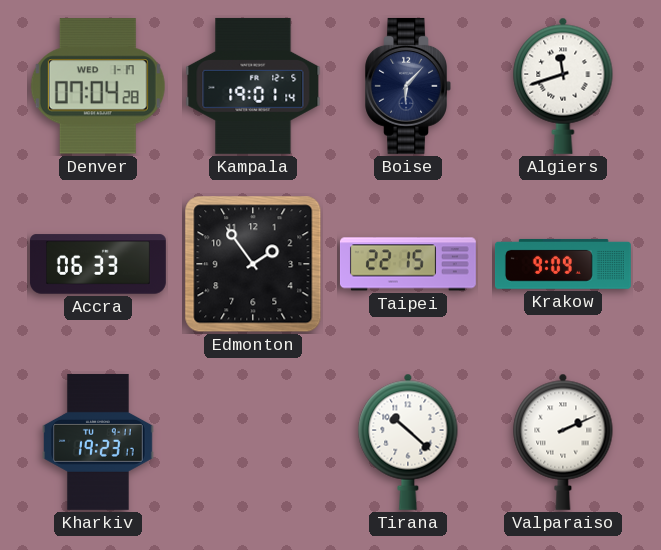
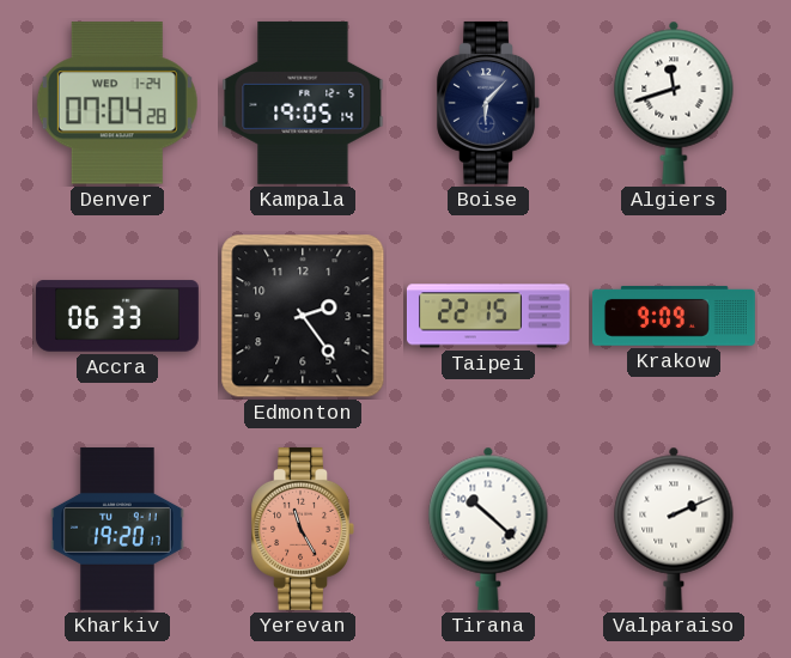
Denver date: WED 1-17 -> WED 1-24
Kampala: 19:01 -> 19:05
Edmonton: 1:54 -> 2:24
Kharkiv: 19:23 -> 19:20
Yerevan: none -> 11:25
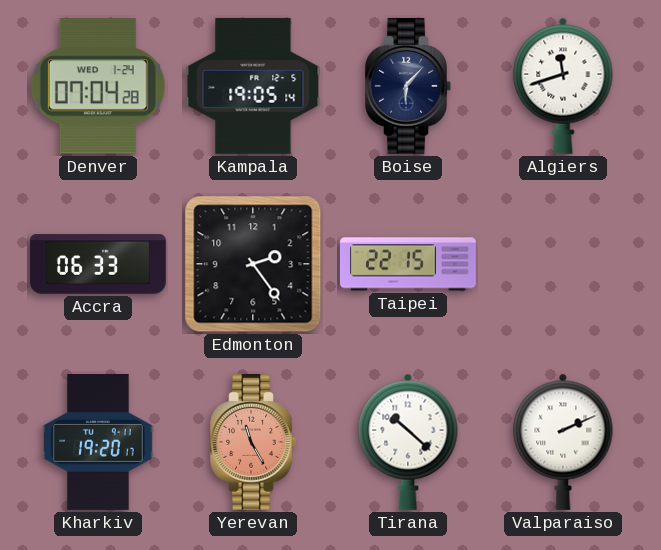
Krakow: 9:09 -> none
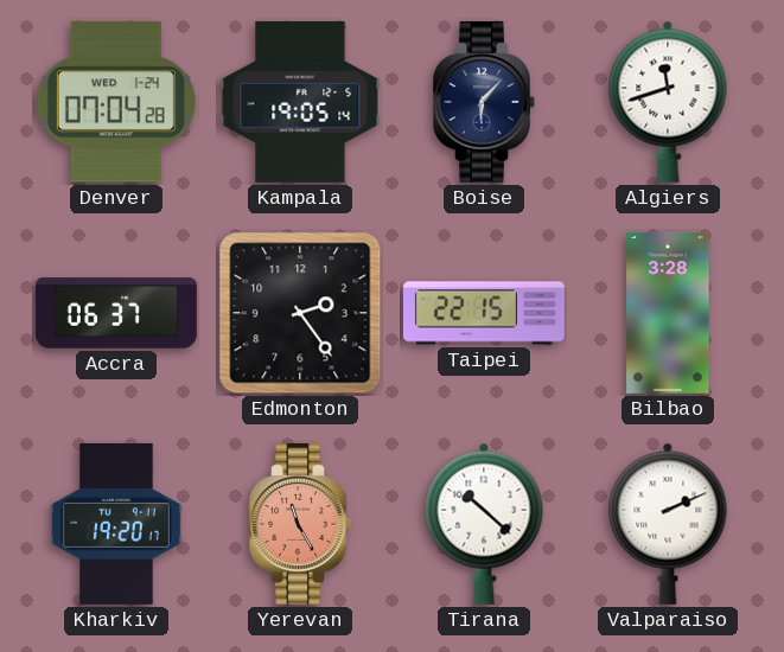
Accra: 06:33 -> 06:37
Bilbao: none -> 3:28
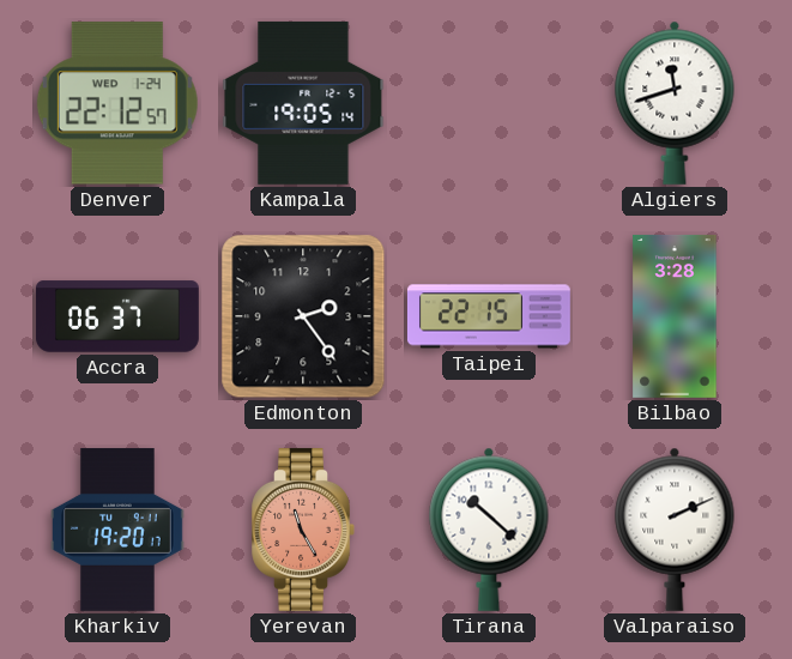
Denver: 07:04 -> 22:12
Boise: 6:07 -> none
